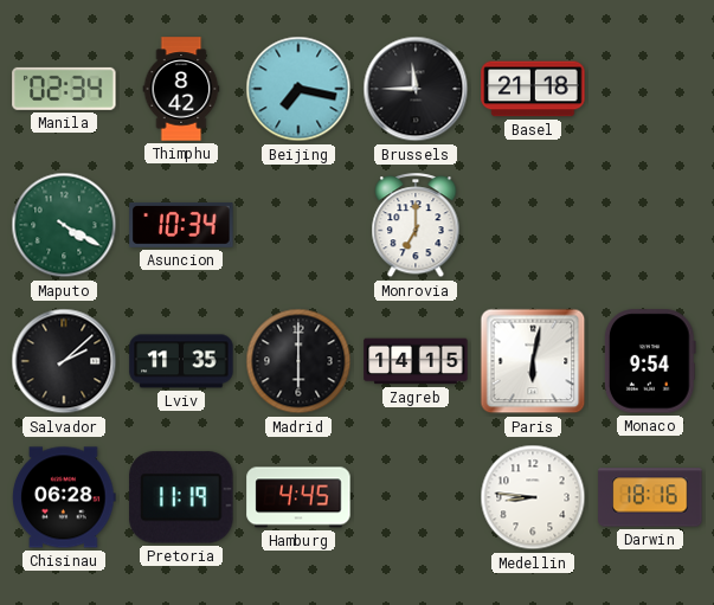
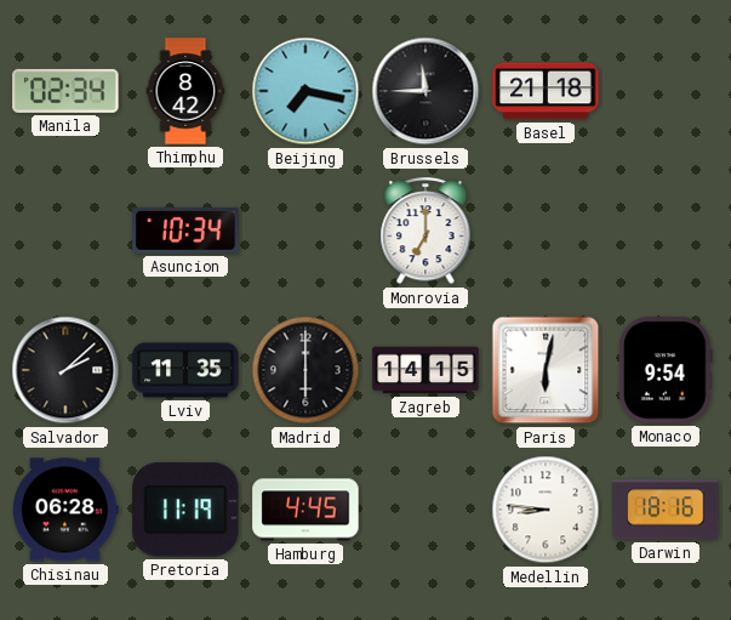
Maputo: 4:20 -> none
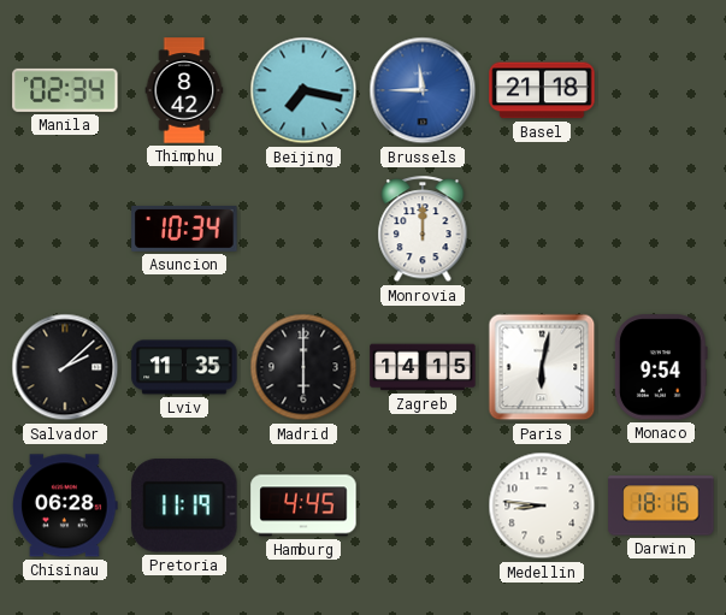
Brussels dial: black -> blue
Monrovia: 7:00 -> 12:00
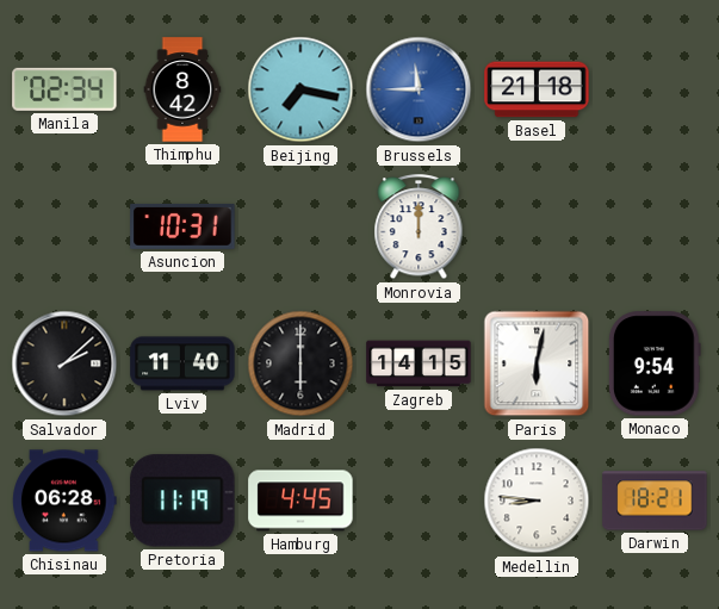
Asuncion: 10:34 -> 10:31
Lviv: 11:35 -> 11:40
Darwin: 18:16 -> 18:21
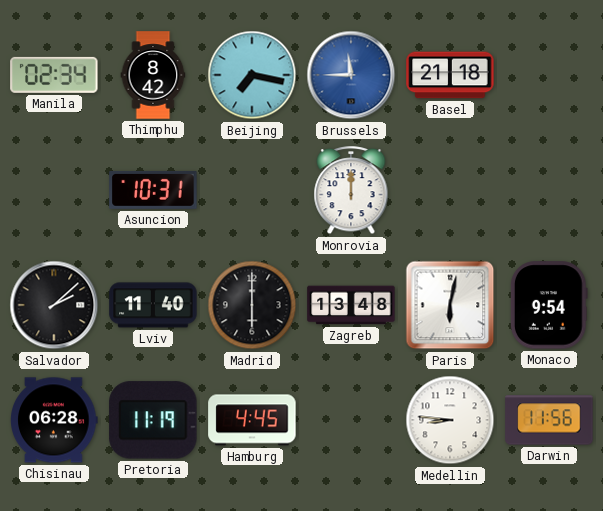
Zagreb: 14:15 -> 13:48
Darwin: 18:21 -> 11:56
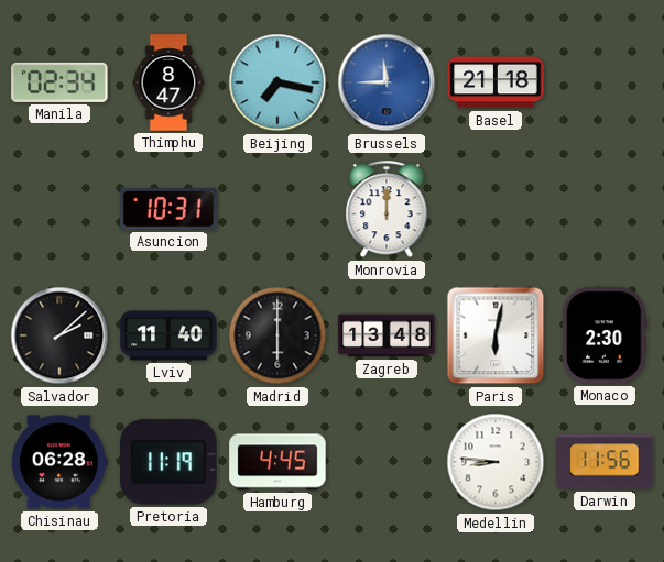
Thimphu: 8:42 -> 8:47
Monaco: 9:54 -> 2:30
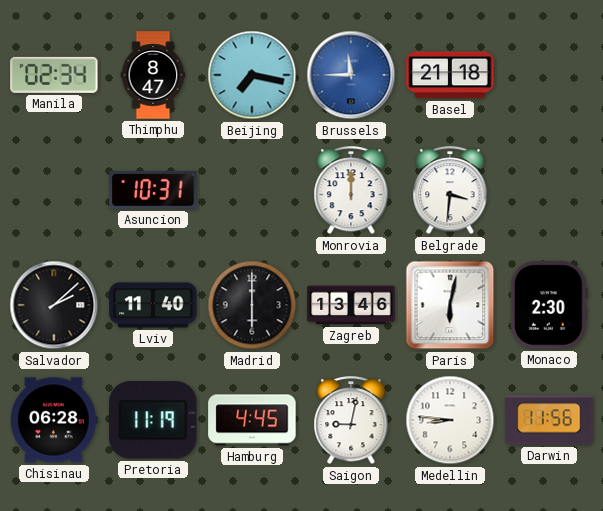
Belgrade: none -> 3:31
Zagreb: 13:48 -> 13:46
Saigon: none -> 9:02
